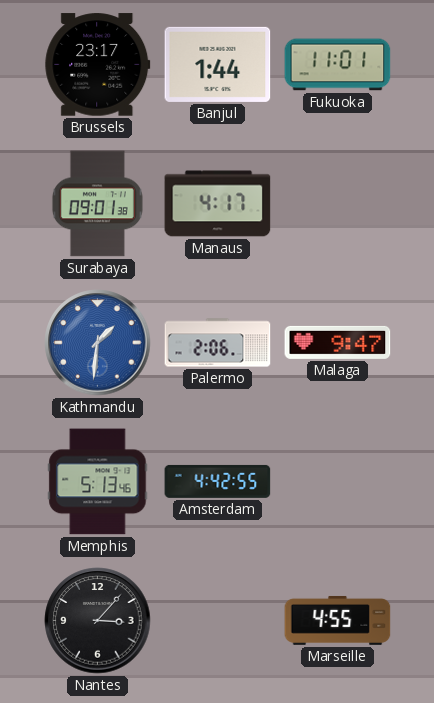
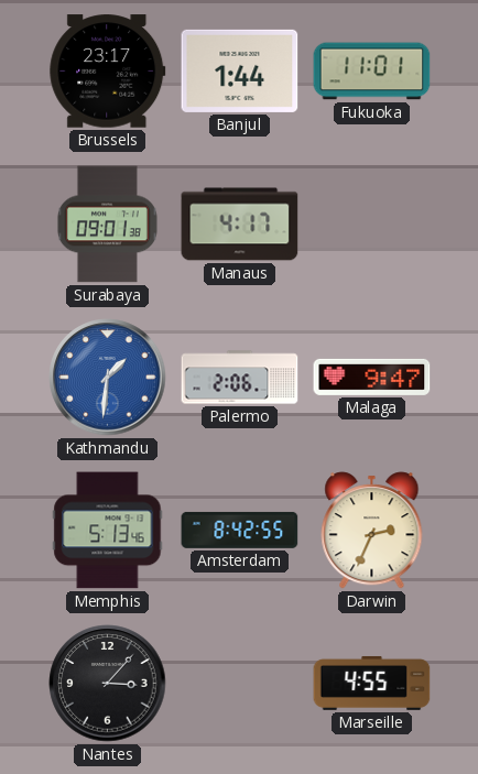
Amsterdam: 4:42 -> 8:42
Darwin: none -> 2:34
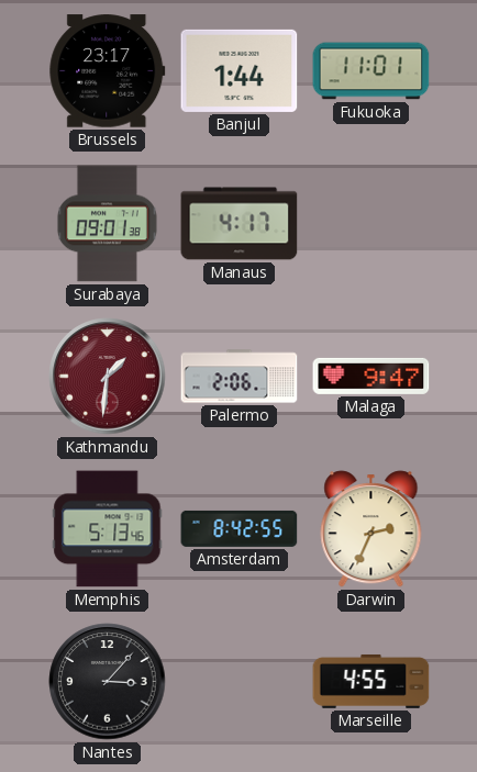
Kathmandu dial: blue -> burgundy
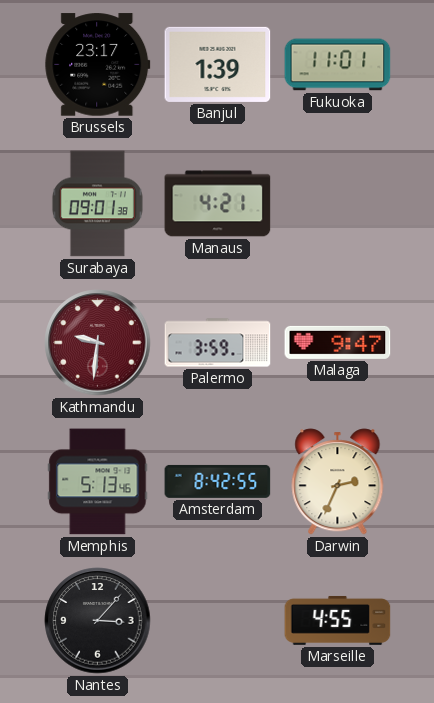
Banjul: 1:44 -> 1:39
Manaus: 4:17 -> 4:21
Kathmandu: 1:31 -> 9:31
Palermo: 2:06 -> 3:59
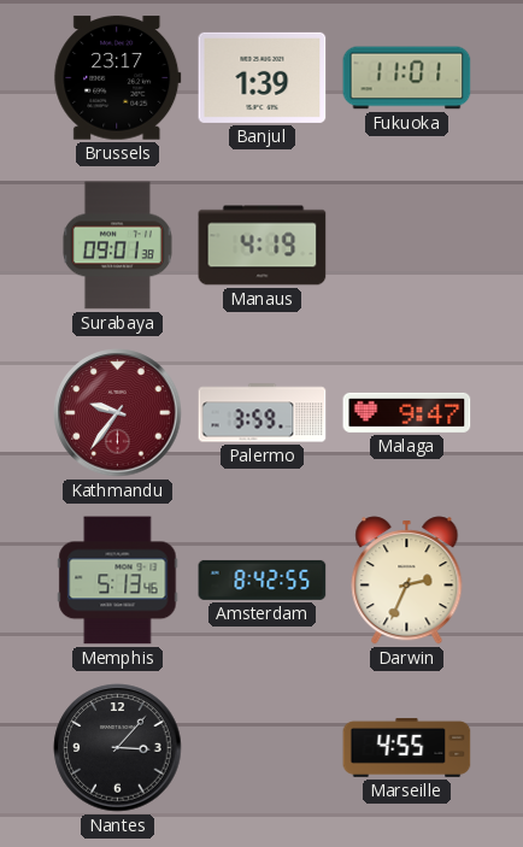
Manaus: 4:21 -> 4:19
Kathmandu: 9:31 -> 9:36
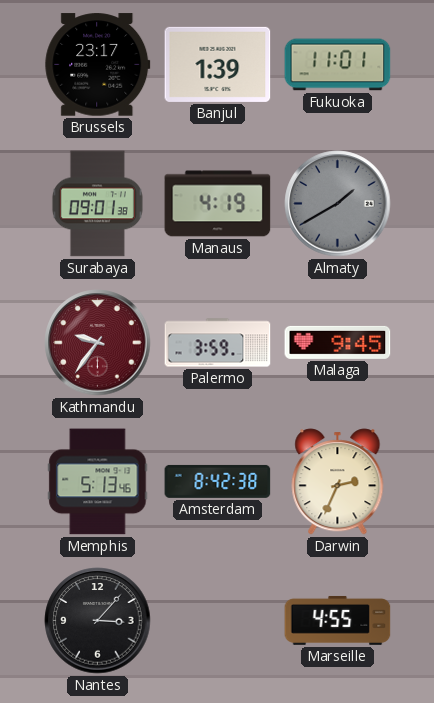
Almaty: none -> 1:40
Malaga: 9:47 -> 9:45
Amsterdam: 8:42:55 -> 8:42:38
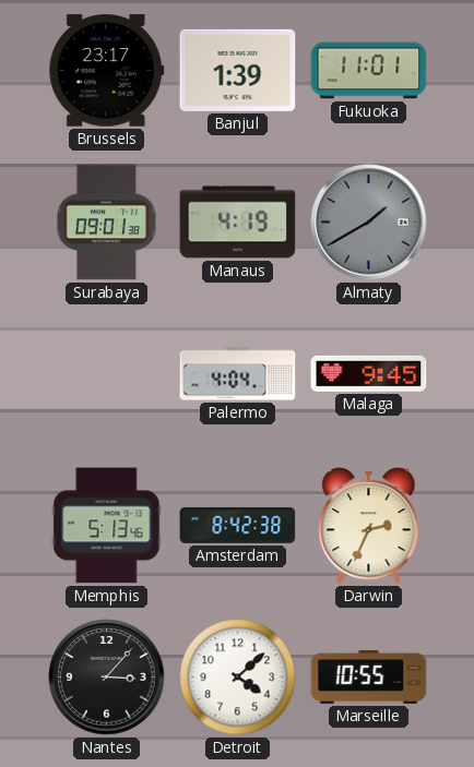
Kathmandu: 9:36 -> none
Palermo: 3:59 -> 4:04
Detroit: none -> 4:08
Marseille: 4:55 -> 10:55
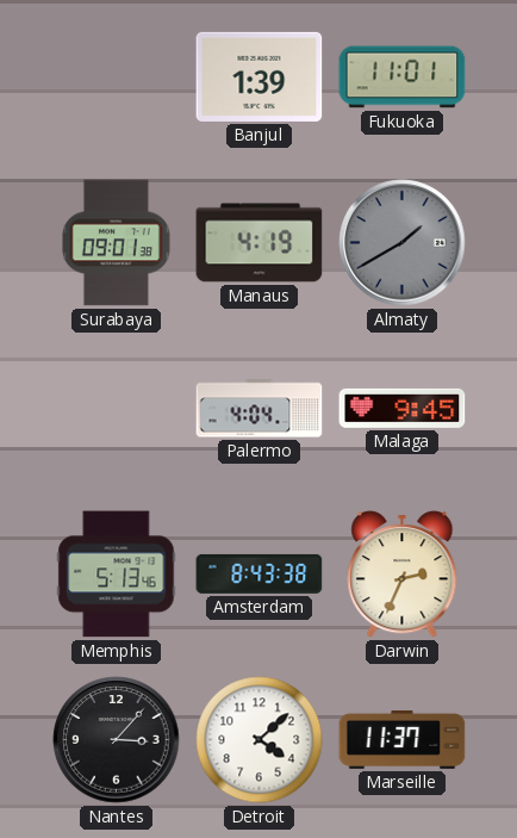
Brussels: 23:17 -> none
Amsterdam: 8:42 -> 8:43
Marseille: 10:55 -> 11:37
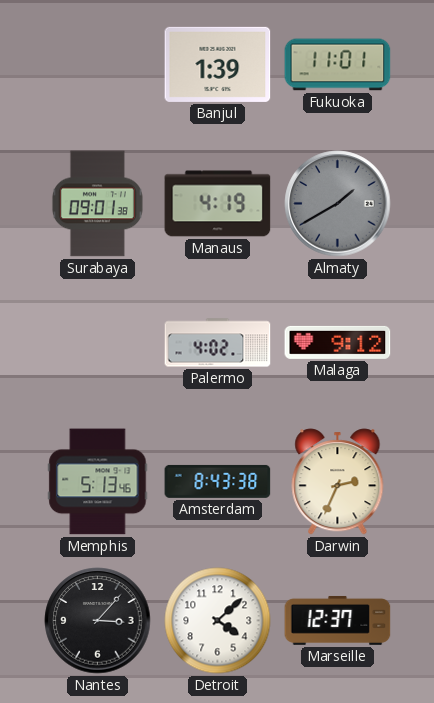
Palermo: 4:04 -> 4:02
Malaga: 9:45 -> 9:12
Marseille: 11:37 -> 12:37
